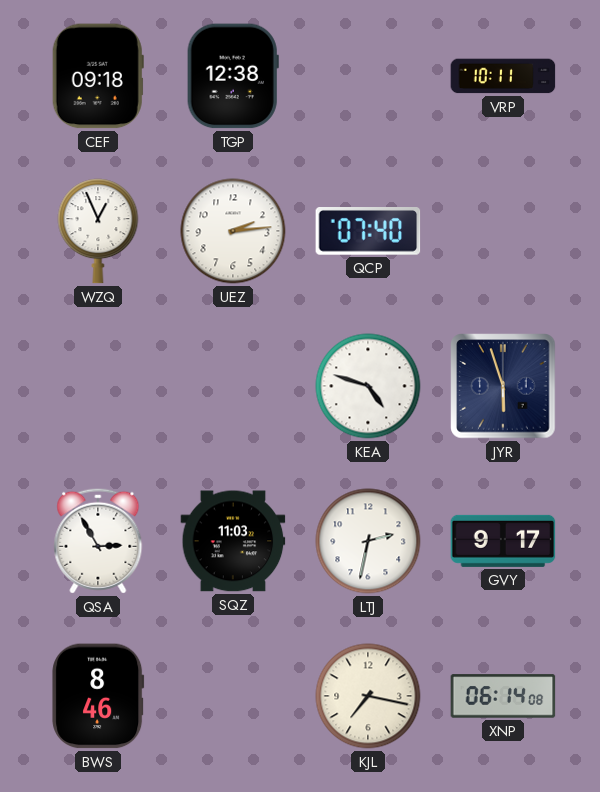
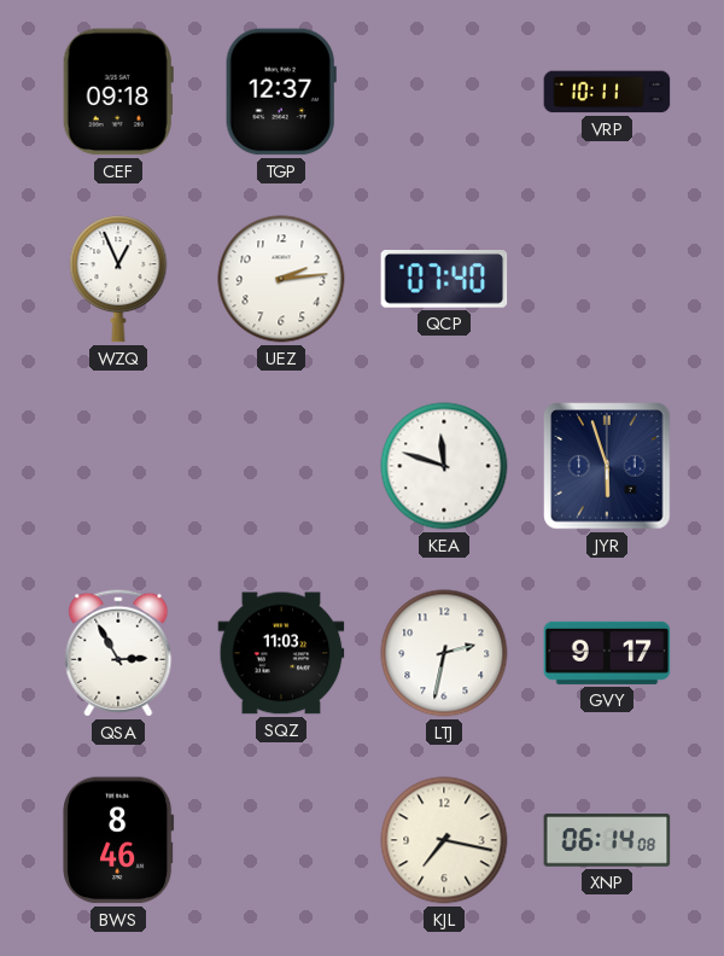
TGP: 12:38 -> 12:37
KEA: 4:48 -> 11:48
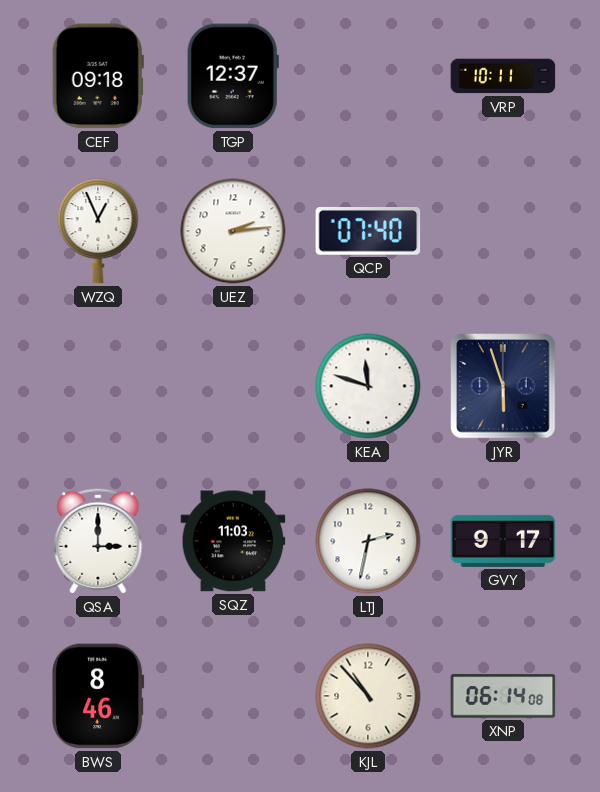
QSA: 2:55 -> 3:00
KJL: 7:17 -> 10:53
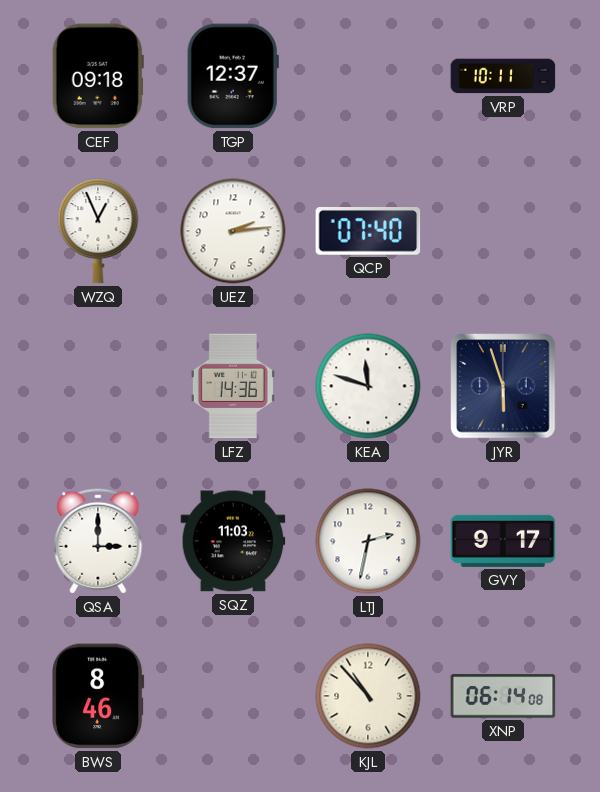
LFZ: none -> 14:36
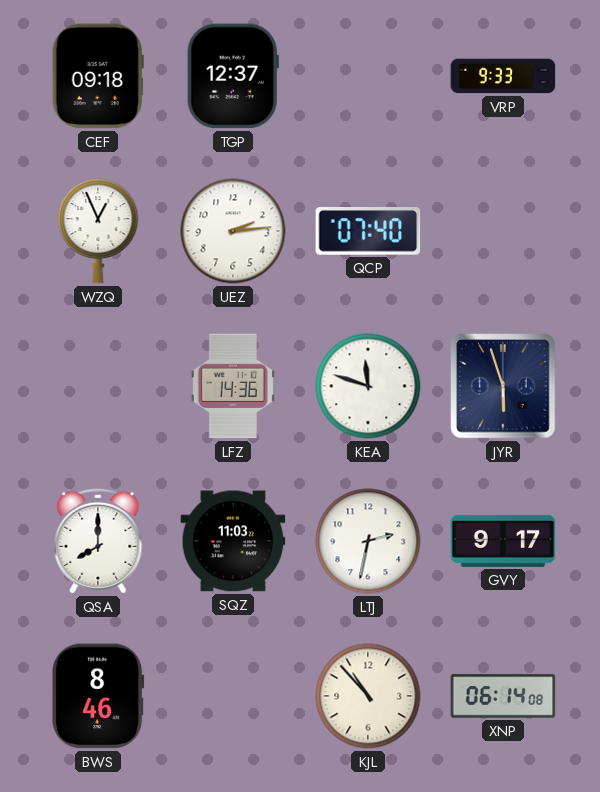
VRP: 10:11 -> 9:33
QSA: 3:00 -> 8:00
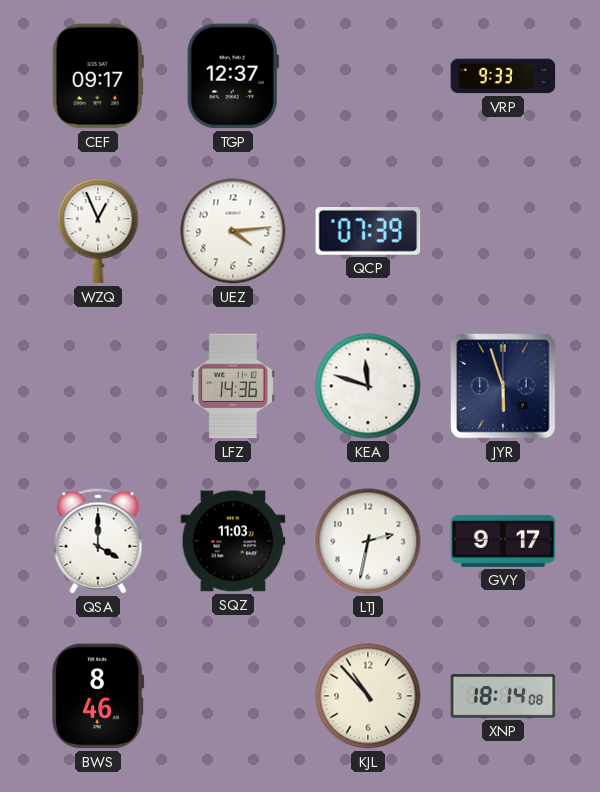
CEF: 09:18 -> 09:17
UEZ: 2:14 -> 4:14
QCP: 07:40 -> 07:39
QSA: 8:00 -> 4:00
XNP: 06:14 -> 18:14
